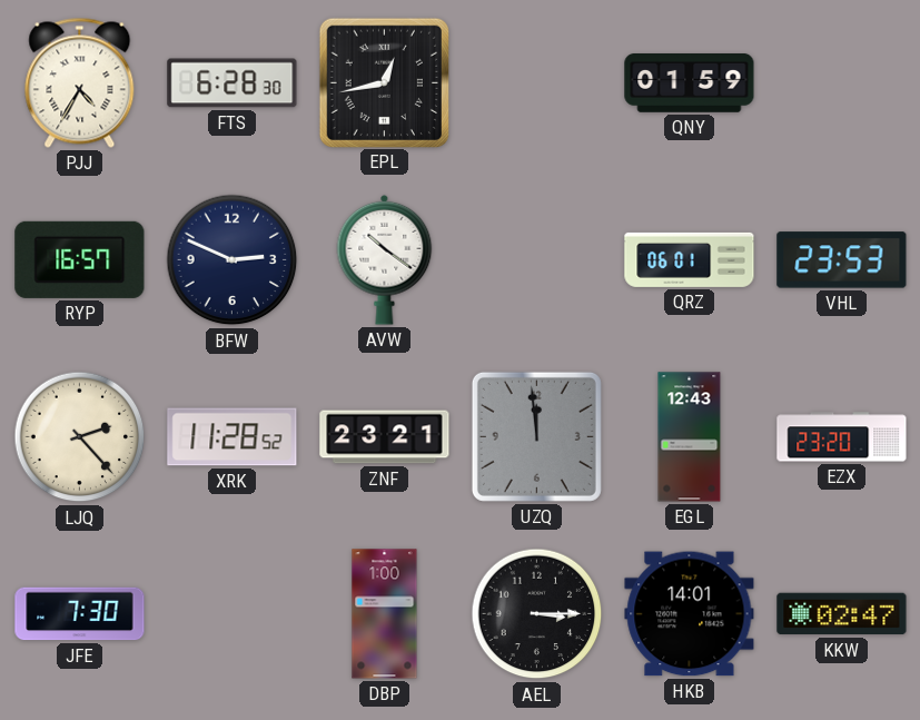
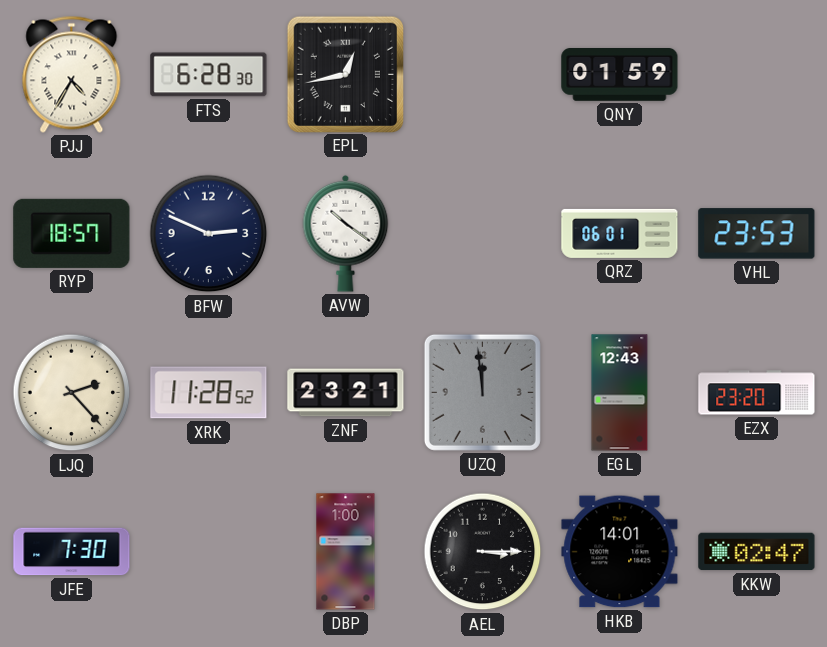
RYP: 16:57 -> 18:57
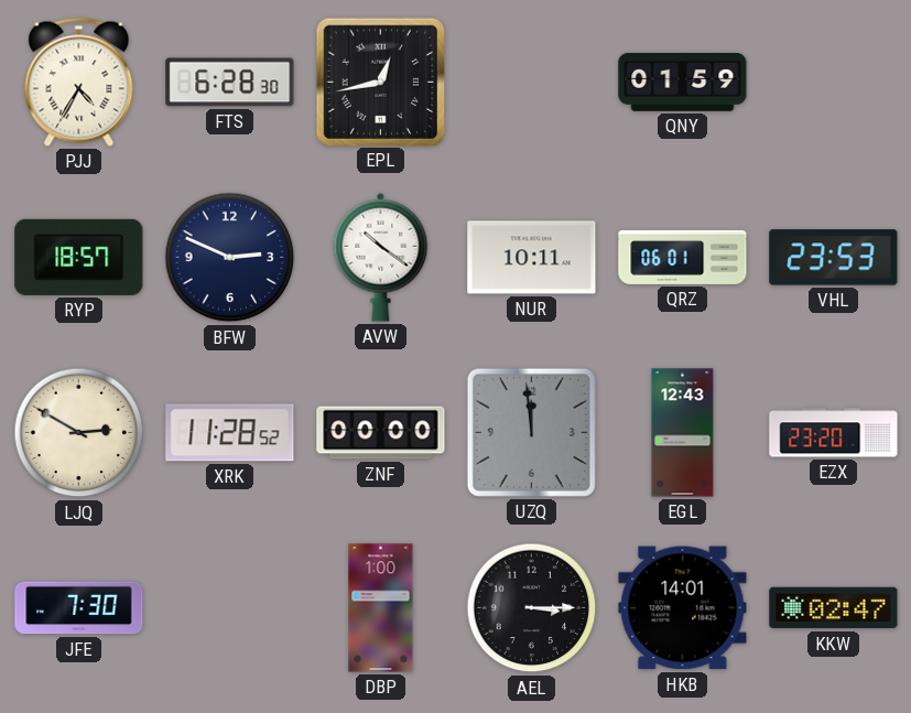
NUR: none -> 10:11
LJQ: 2:23 -> 2:50
ZNF: 23:21 -> 00:00
